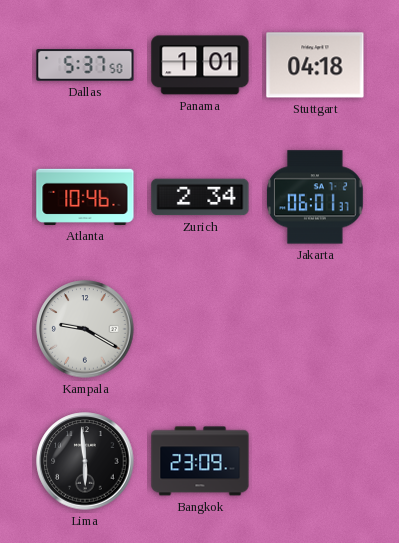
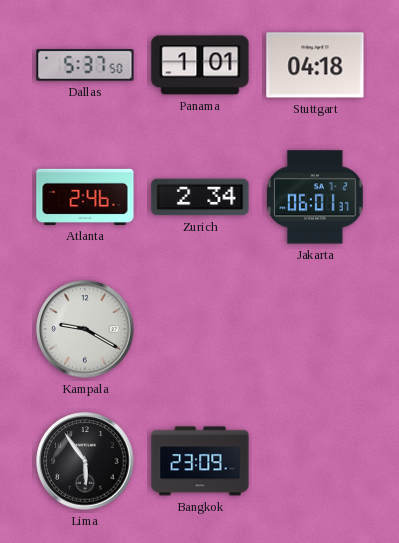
Atlanta: 10:46 -> 2:46
Lima: 5:59 -> 5:54
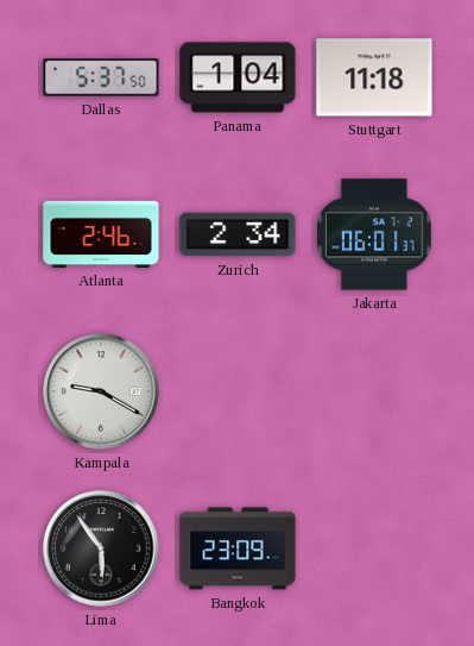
Panama: 1:01 -> 1:04
Stuttgart: 04:18 -> 11:18
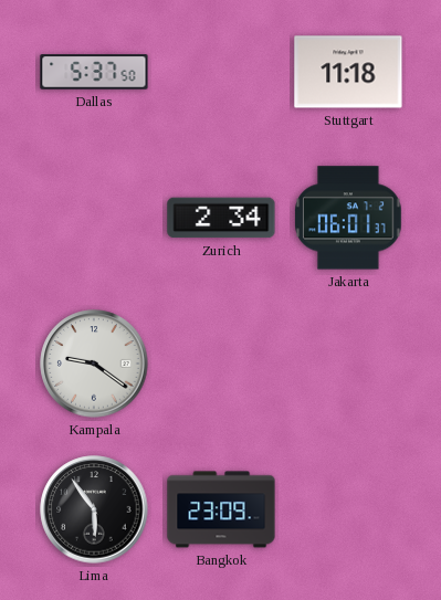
Panama: 1:04 -> none
Atlanta: 2:46 -> none
Kampala: 9:20 -> 9:21
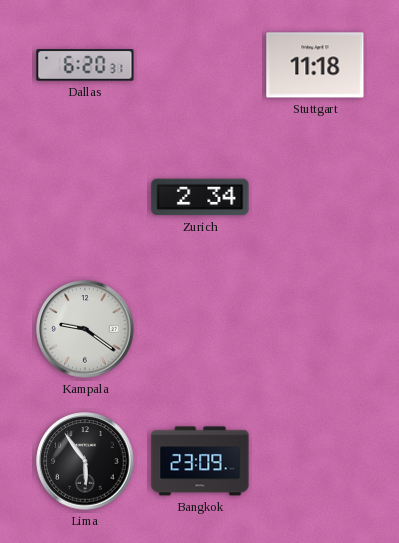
Dallas: 5:37 -> 6:20
Jakarta: 06:01 -> none
